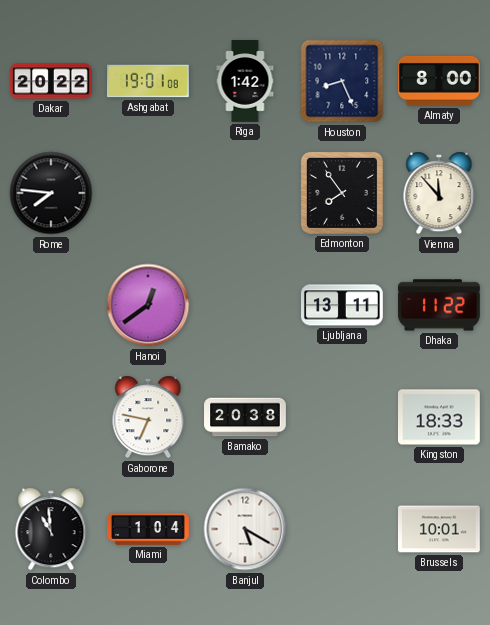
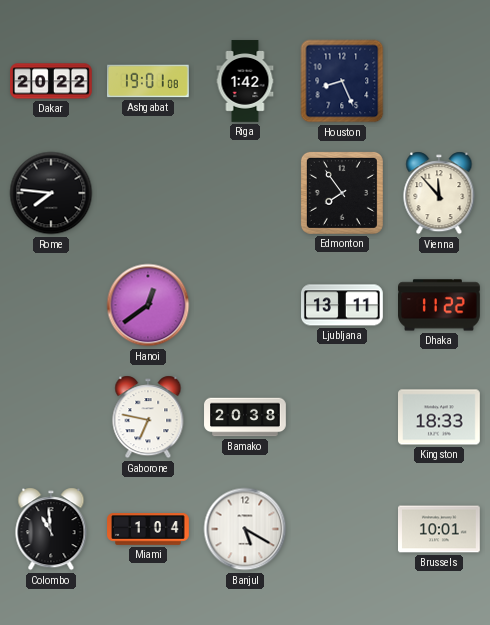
Almaty: 8:00 -> none
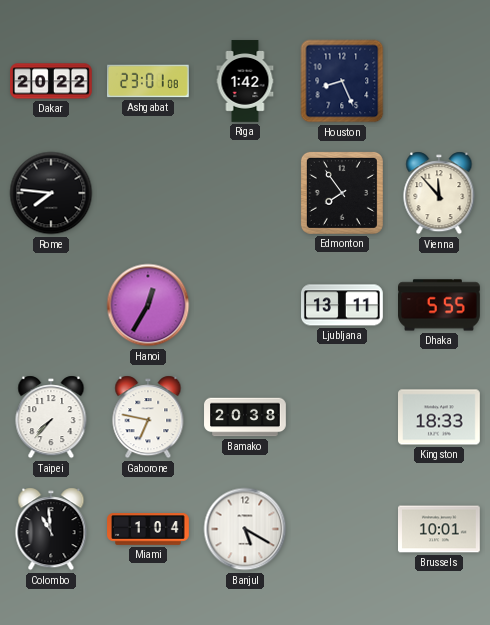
Ashgabat: 19:01 -> 23:01
Hanoi: 12:39 -> 12:35
Dhaka: 11:22 -> 5:55
Taipei: none -> 7:37
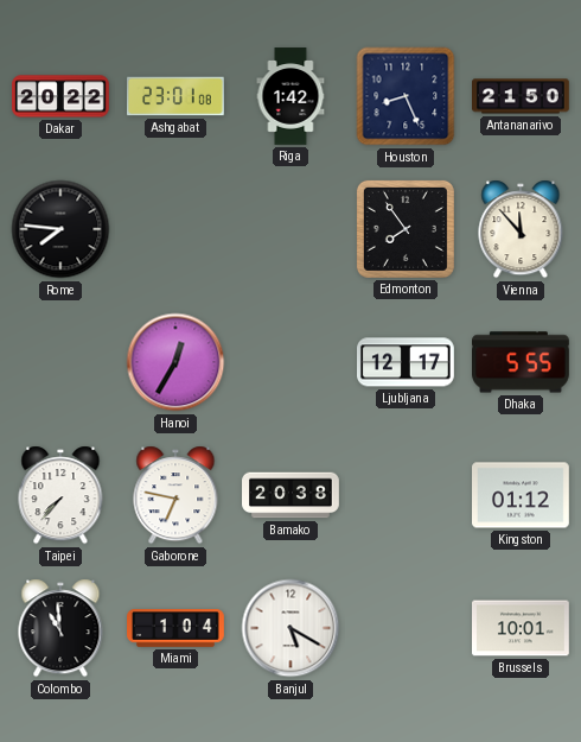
Antananarivo: none -> 21:50
Ljubljana: 13:11 -> 12:17
Kingston: 18:33 -> 01:12
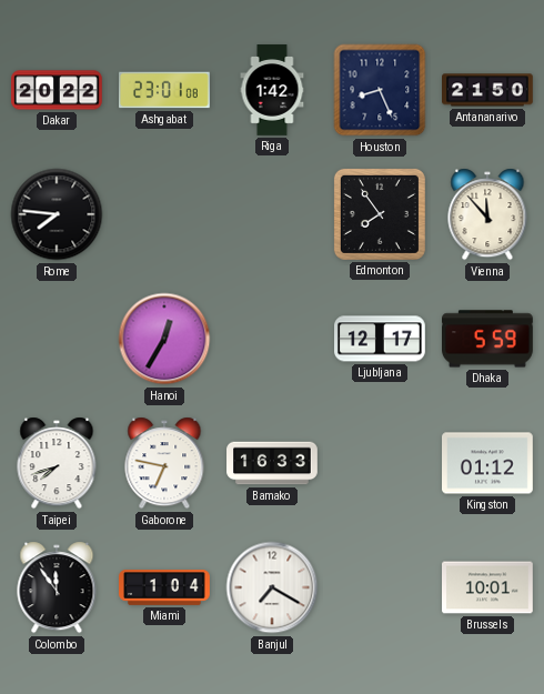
Dhaka: 5:55 -> 5:59
Taipei: 7:37 -> 7:42
Bamako: 20:38 -> 16:33
Colombo: 10:59 -> 11:54
Banjul: 5:20 -> 7:20
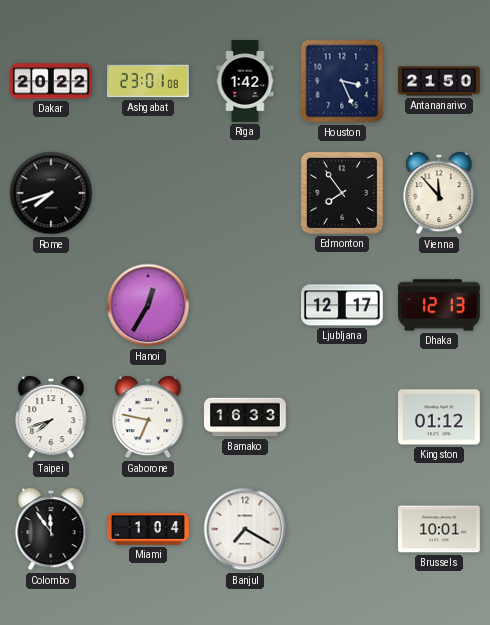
Houston: 8:26 -> 3:26
Rome: 7:46 -> 7:42
Dhaka: 5:59 -> 12:13
